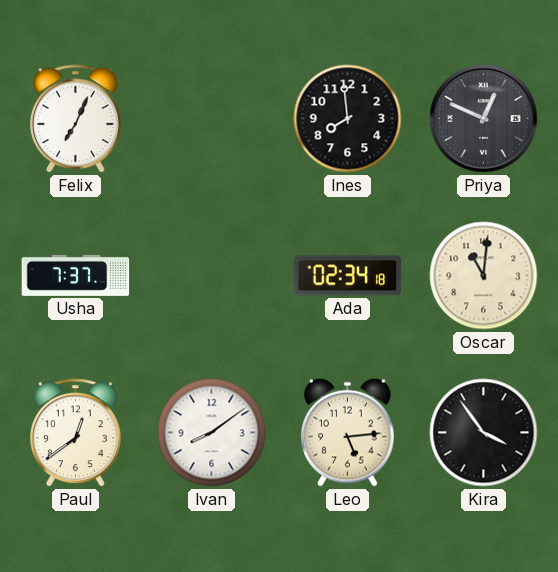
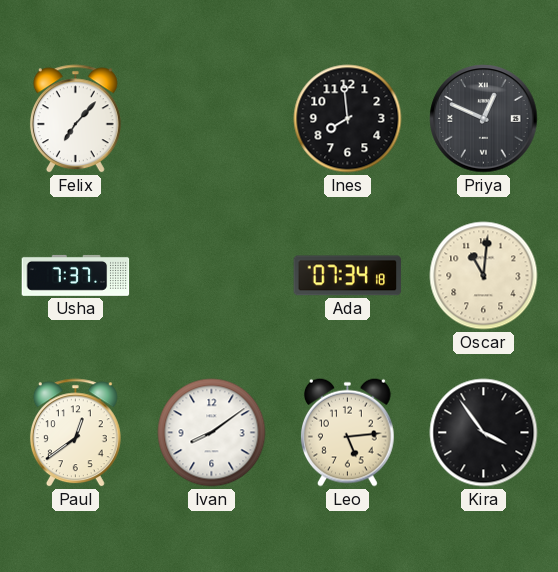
Felix: 7:04 -> 7:07
Ada: 02:34 -> 07:34
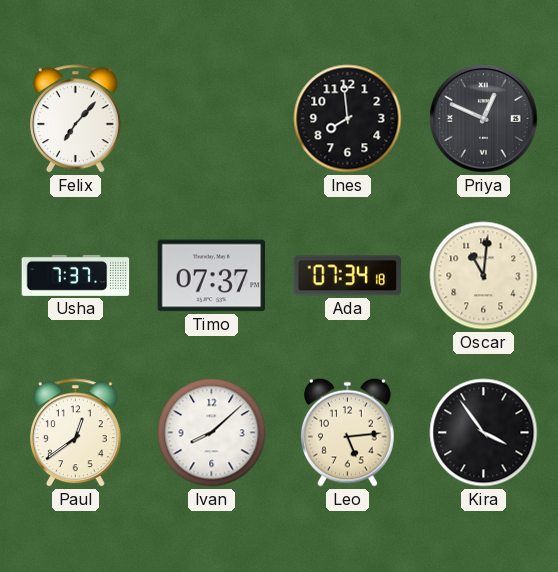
Timo: none -> 07:37
Ivan: 8:09 -> 8:08
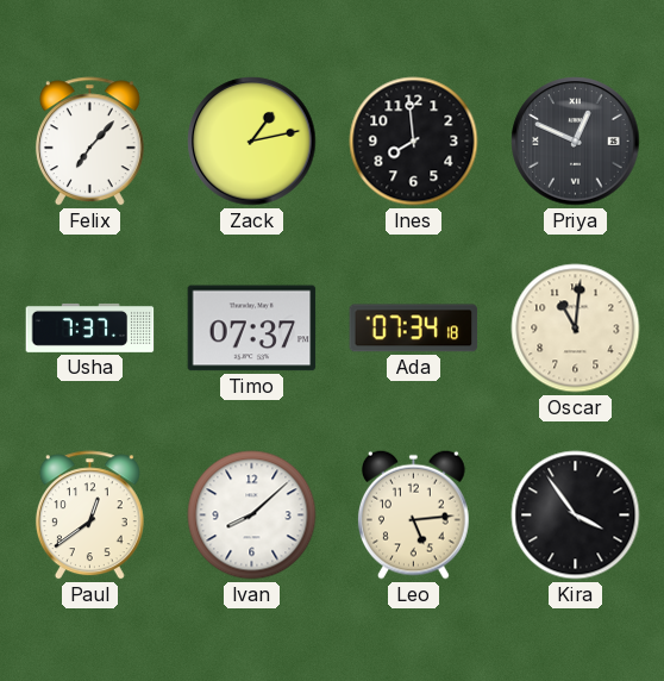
Zack: none -> 1:13
